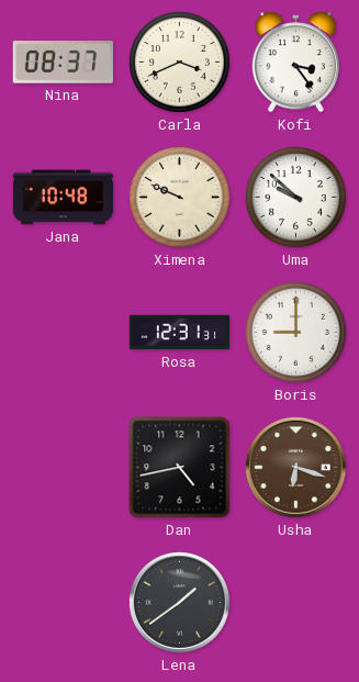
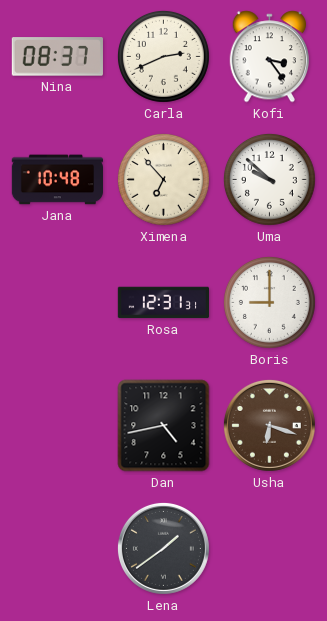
Carla: 3:41 -> 2:41
Ximena: 9:49 -> 6:53
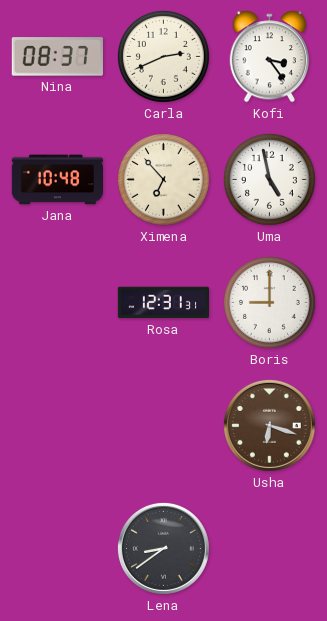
Uma: 9:52 -> 4:58
Dan: 4:43 -> none
Lena: 1:39 -> 8:39
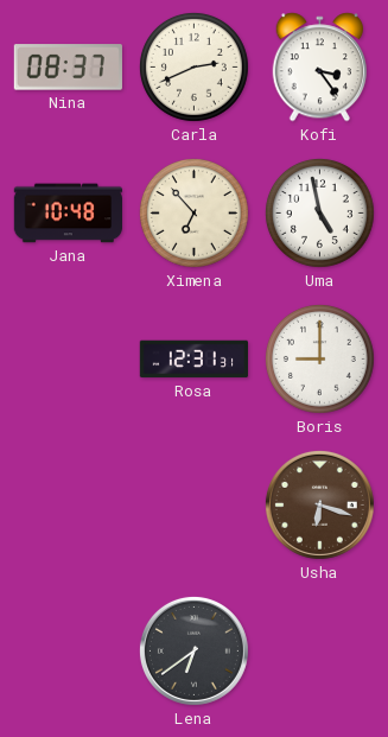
Lena: 8:39 -> 6:39
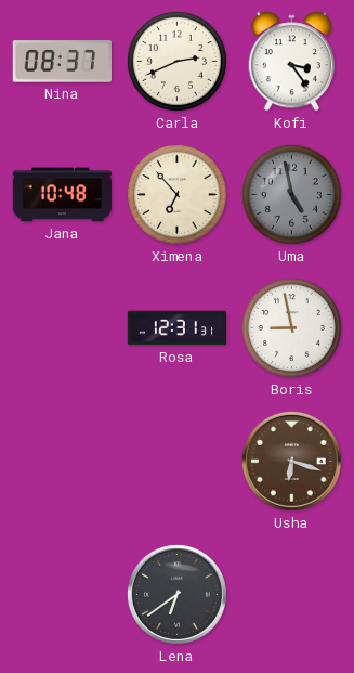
Uma dial: white -> grey
Boris: 9:00 -> 8:58
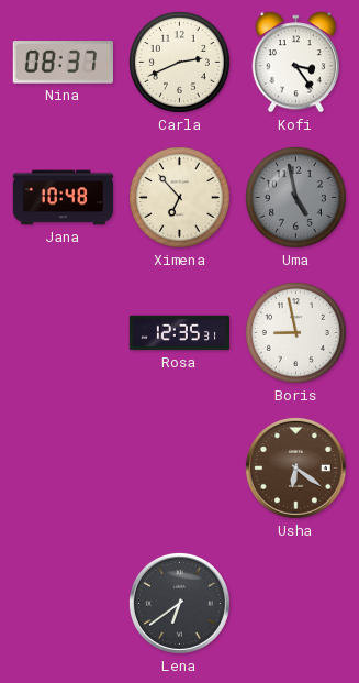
Rosa: 12:31 -> 12:35
Usha: 6:18 -> 6:21
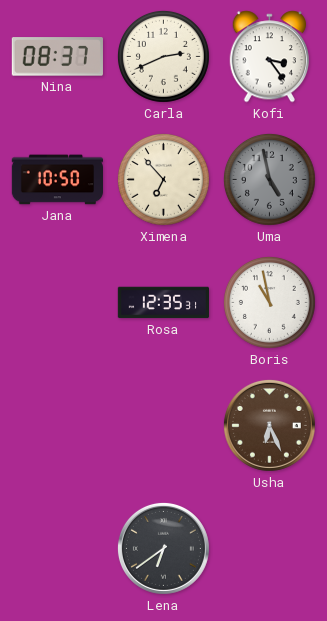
Jana: 10:48 -> 10:50
Boris: 8:58 -> 10:58
Usha: 6:21 -> 6:26
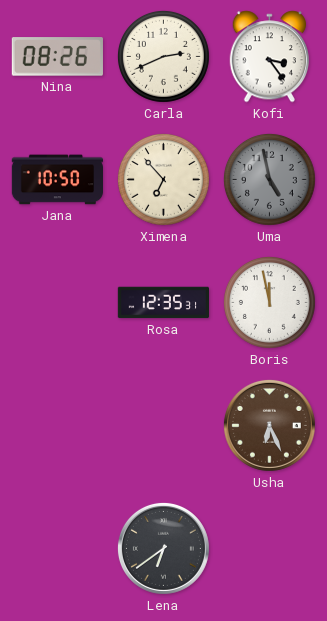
Nina: 08:37 -> 08:26
Boris: 10:58 -> 11:58
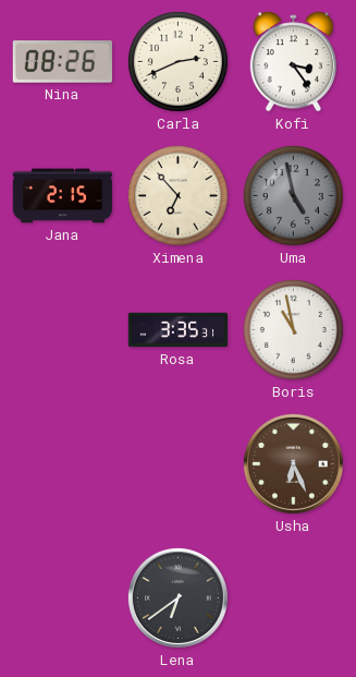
Jana: 10:50 -> 2:15
Rosa: 12:35 -> 3:35
Boris: 11:58 -> 10:58
